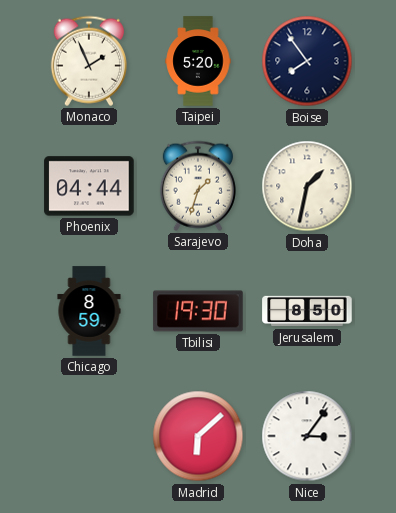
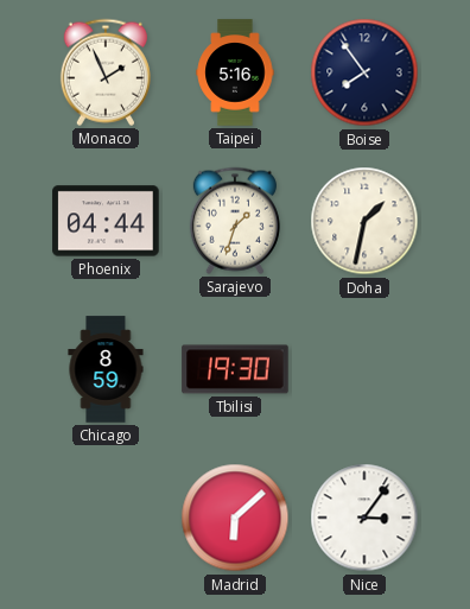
Taipei: 5:20 -> 5:16
Jerusalem: 8:50 -> none
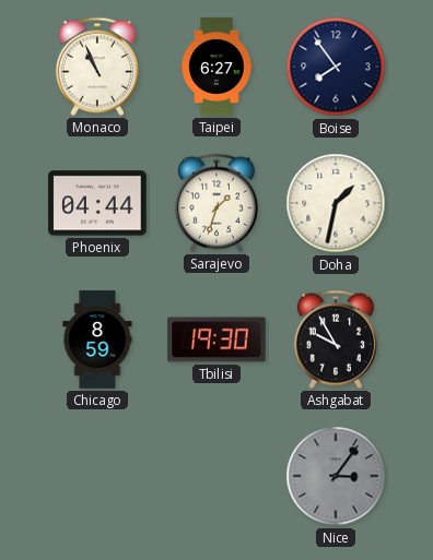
Monaco: 1:56 -> 10:56
Taipei: 5:16 -> 6:27
Ashgabat: none -> 9:55
Madrid: 6:08 -> none
Nice dial: white -> grey
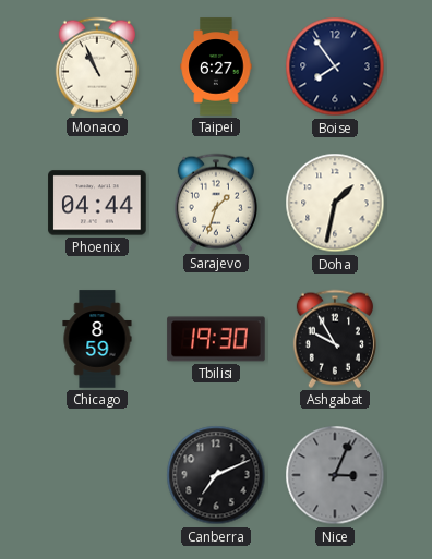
Canberra: none -> 7:11
Nice: 3:06 -> 3:04
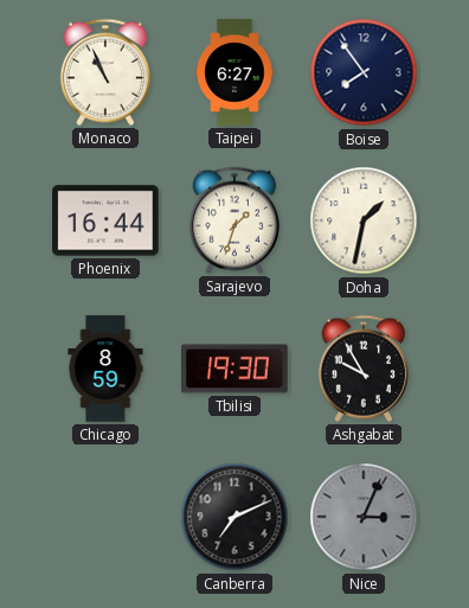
Phoenix: 04:44 -> 16:44
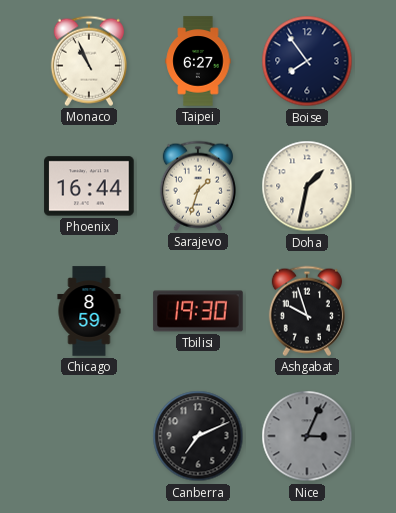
Ashgabat: 9:55 -> 9:57
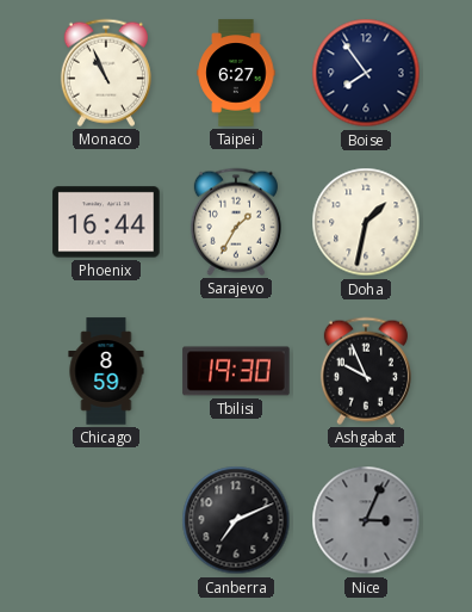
Sarajevo: 1:33 -> 1:35
Ashgabat: 9:57 -> 9:56
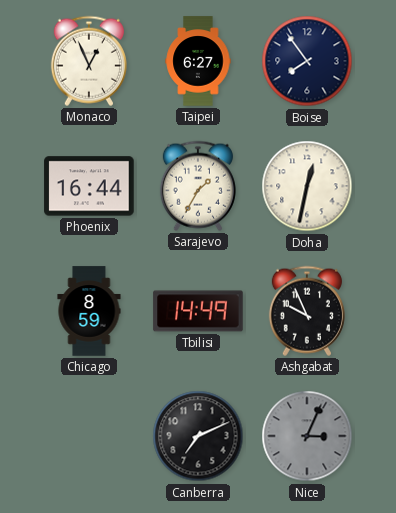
Monaco: 10:56 -> 12:56
Doha: 1:32 -> 12:32
Tbilisi: 19:30 -> 14:49
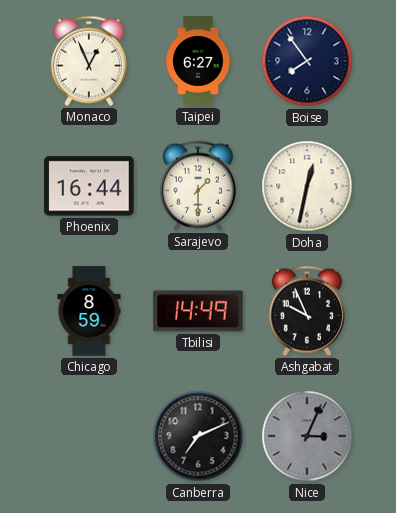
Sarajevo: 1:35 -> 1:30
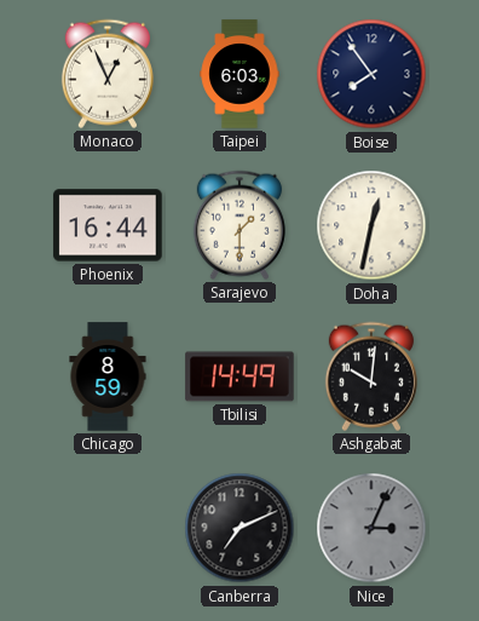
Taipei: 6:27 -> 6:03
Ashgabat: 9:56 -> 10:01
